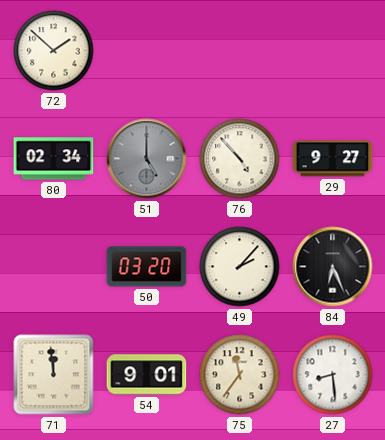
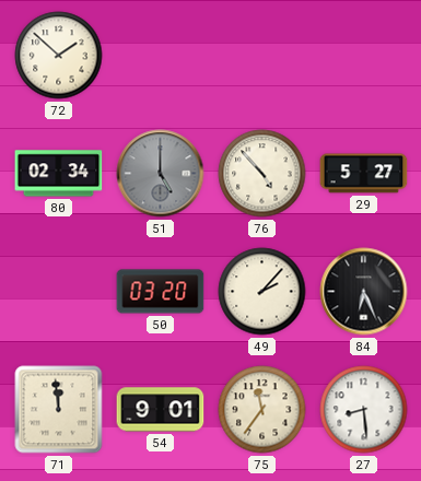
29: 9:27 -> 5:27
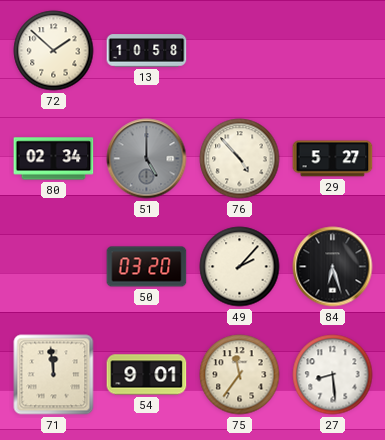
13: none -> 10:58
84: 6:26 -> 6:27
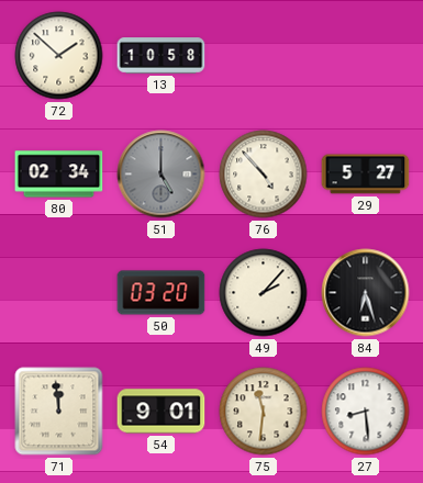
75: 11:36 -> 11:31
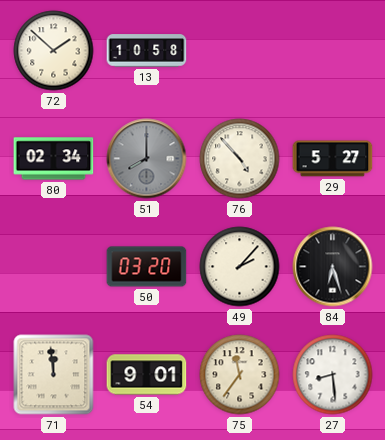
51: 5:00 -> 8:00
75: 11:31 -> 11:36
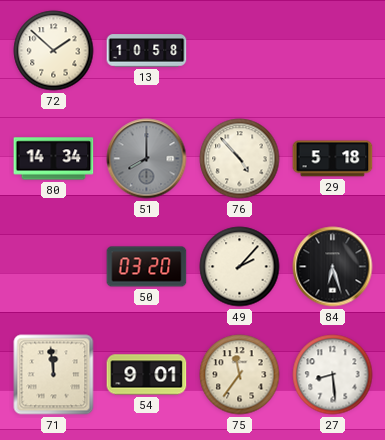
80: 02:34 -> 14:34
29: 5:27 -> 5:18
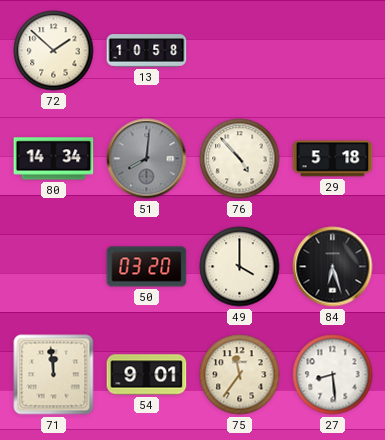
51: 8:00 -> 8:01
49: 2:07 -> 4:00
